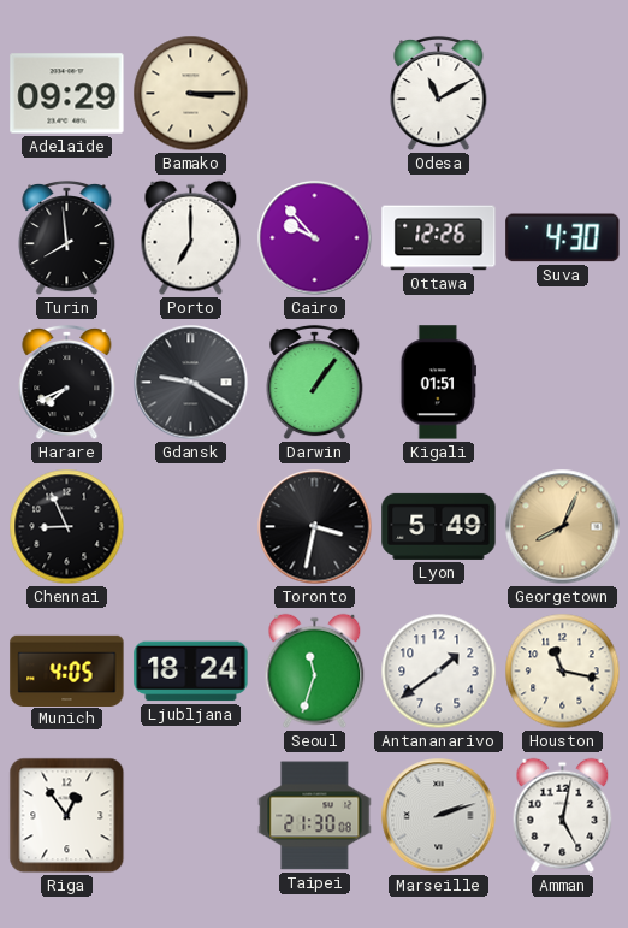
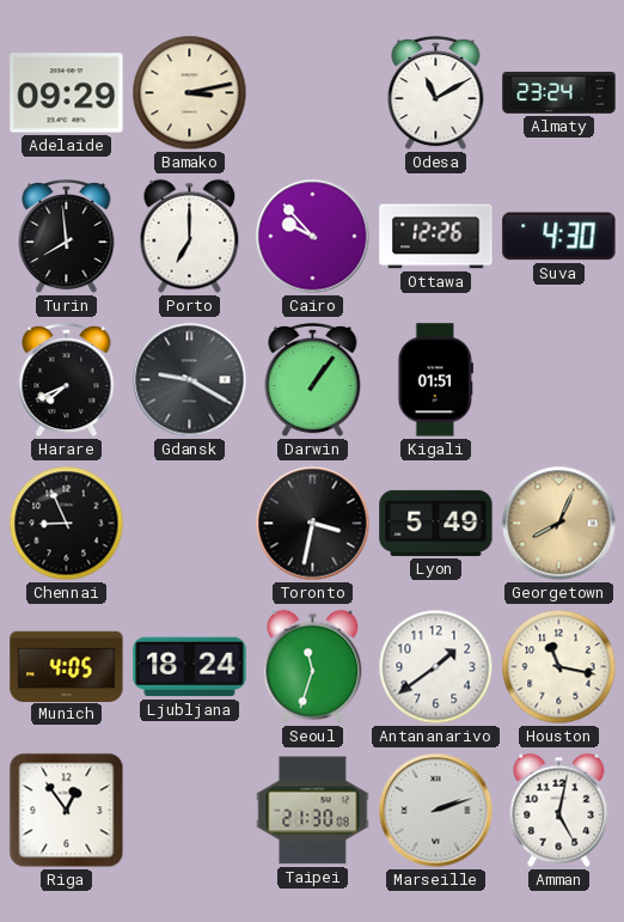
Bamako: 3:15 -> 3:13
Almaty: none -> 23:24
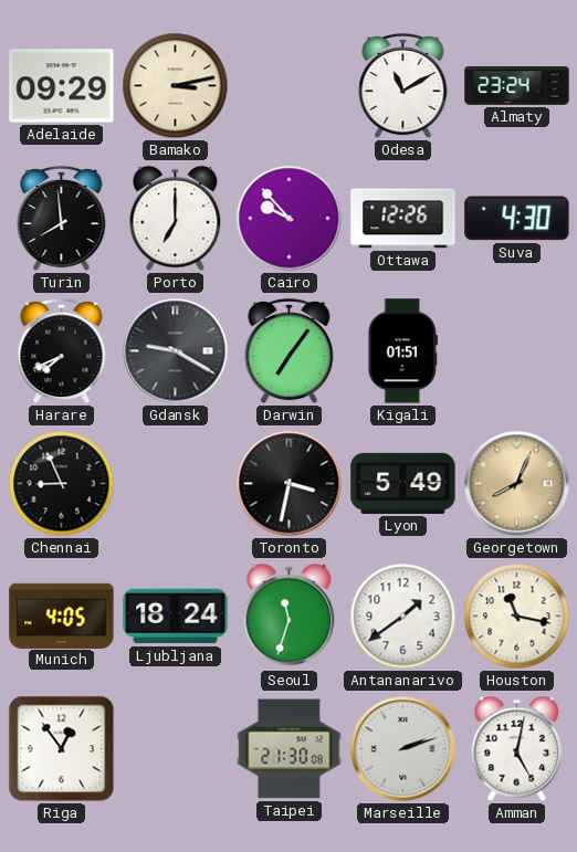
Darwin: 1:06 -> 7:06
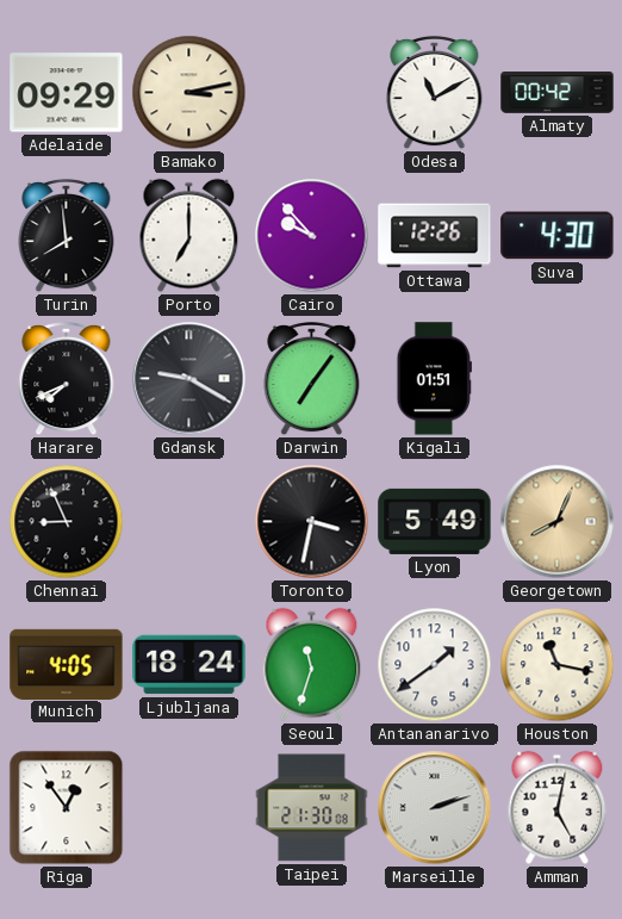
Almaty: 23:24 -> 00:42
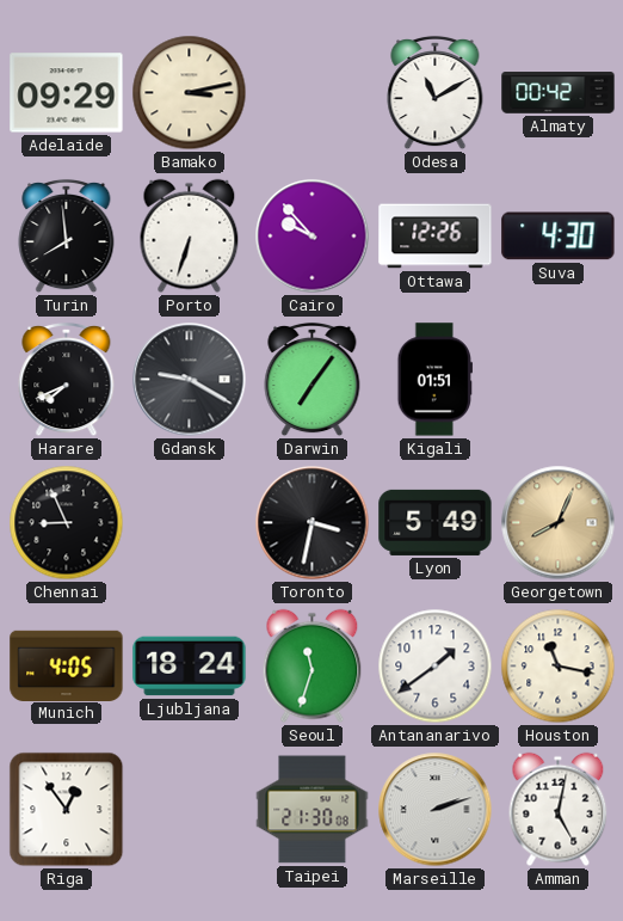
Porto: 7:00 -> 6:33
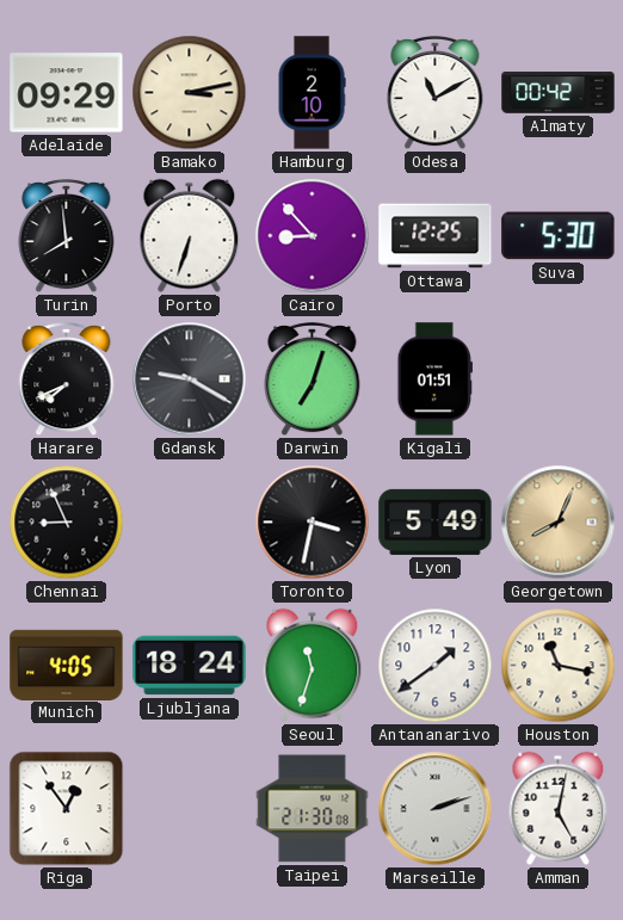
Hamburg: none -> 2:10
Cairo: 9:53 -> 8:53
Ottawa: 12:26 -> 12:25
Suva: 4:30 -> 5:30
Darwin: 7:06 -> 7:03
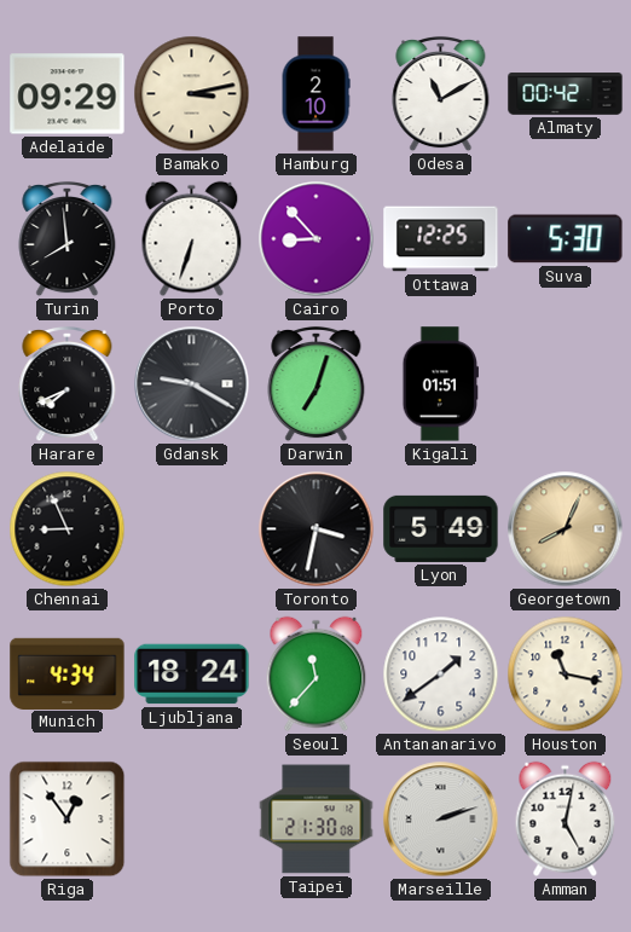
Munich: 4:05 -> 4:34
Seoul: 11:33 -> 11:37
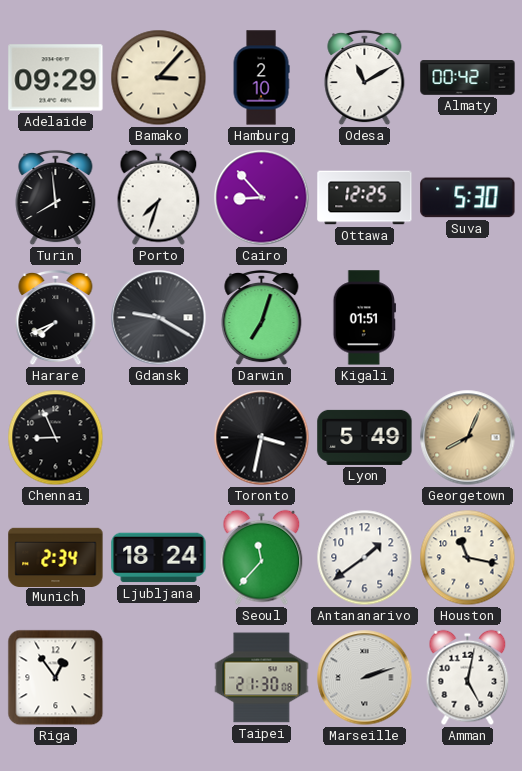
Bamako: 3:13 -> 3:07
Porto: 6:33 -> 7:33
Munich: 4:34 -> 2:34
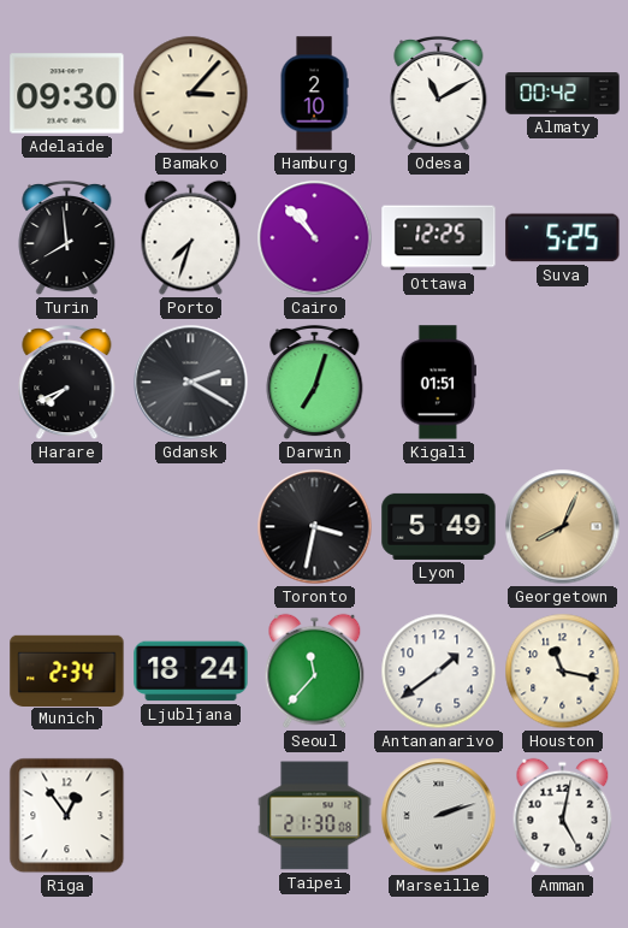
Adelaide: 09:29 -> 09:30
Cairo: 8:53 -> 10:53
Suva: 5:30 -> 5:25
Gdansk: 9:20 -> 2:20
Chennai: 8:56 -> none
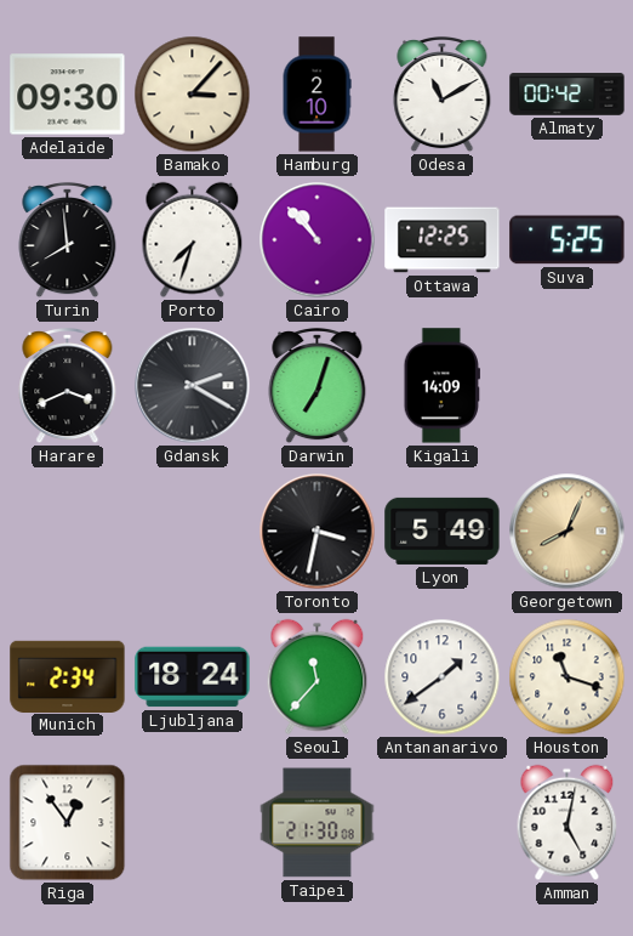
Harare: 7:41 -> 3:41
Kigali: 01:51 -> 14:09
Houston: 11:17 -> 11:18
Marseille: 2:12 -> none
